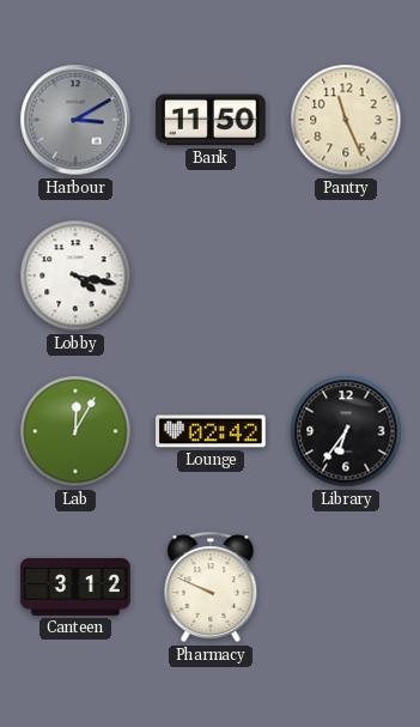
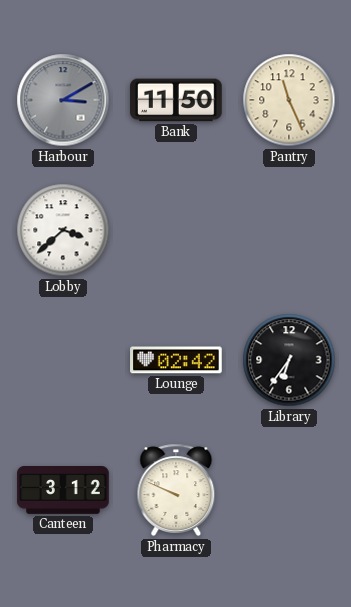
Lobby: 4:17 -> 3:38
Lab: 12:05 -> none
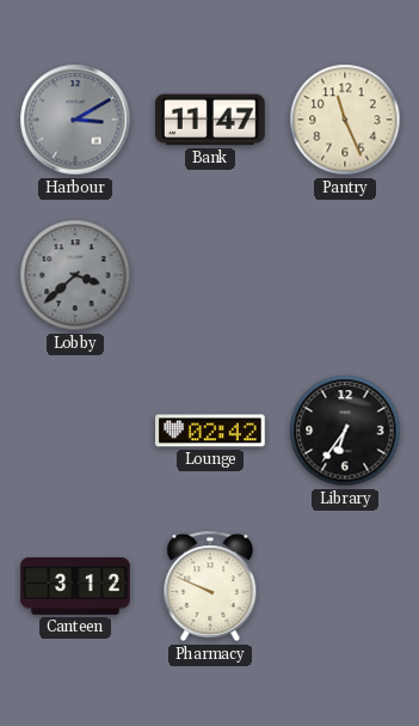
Bank: 11:50 -> 11:47
Lobby dial: white -> grey
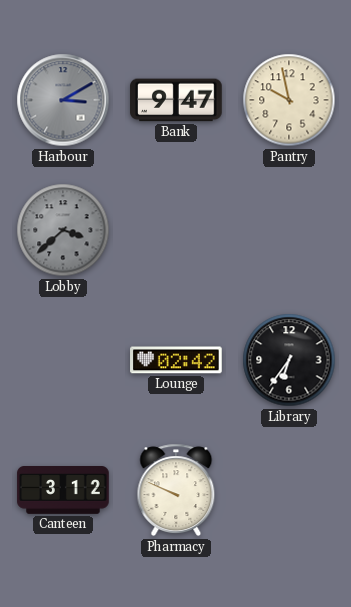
Bank: 11:47 -> 9:47
Pantry: 11:26 -> 9:58
